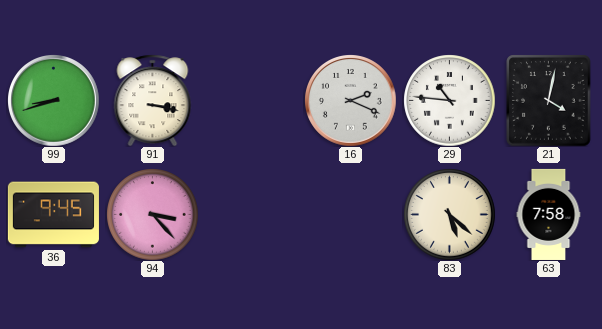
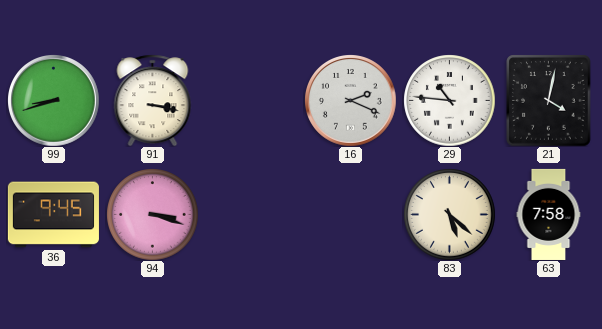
94: 3:23 -> 3:18
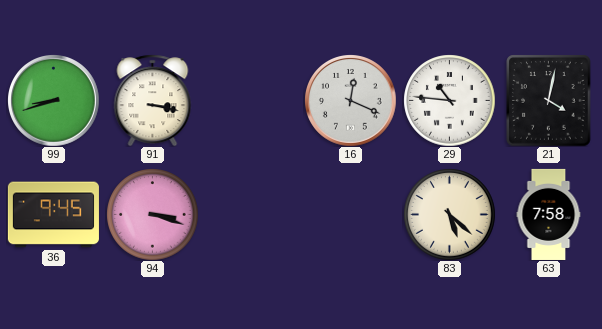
16: 2:19 -> 12:19
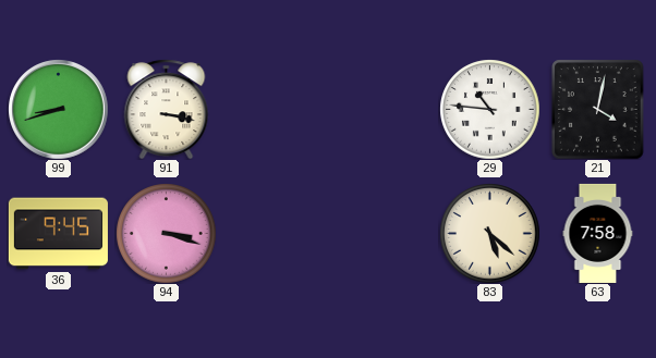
16: 12:19 -> none
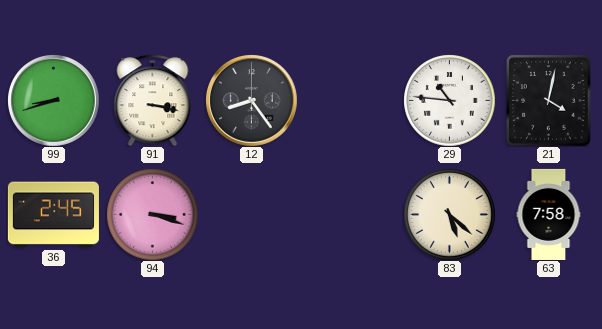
12: none -> 8:24
36: 9:45 -> 2:45
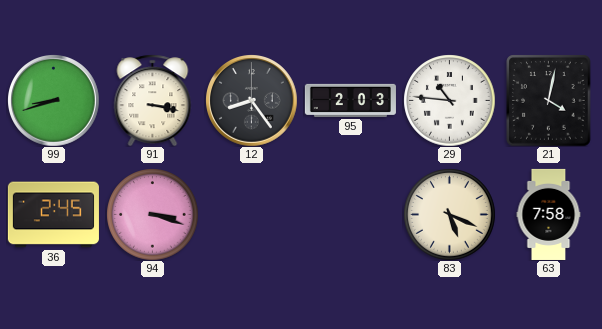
95: none -> 2:03
83: 5:22 -> 5:19
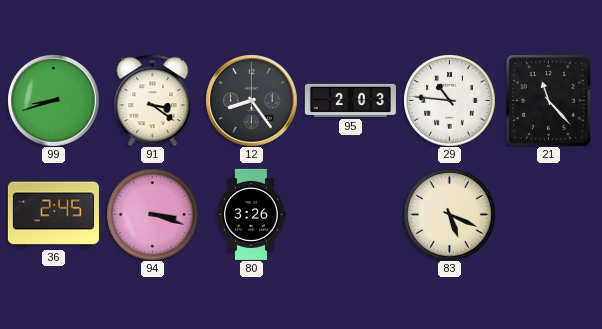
91: 3:17 -> 3:21
21: 4:02 -> 11:23
80: none -> 3:26
63: 7:58 -> none
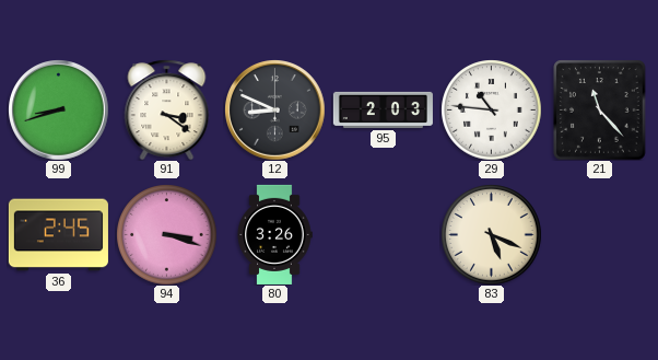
12: 8:24 -> 8:49
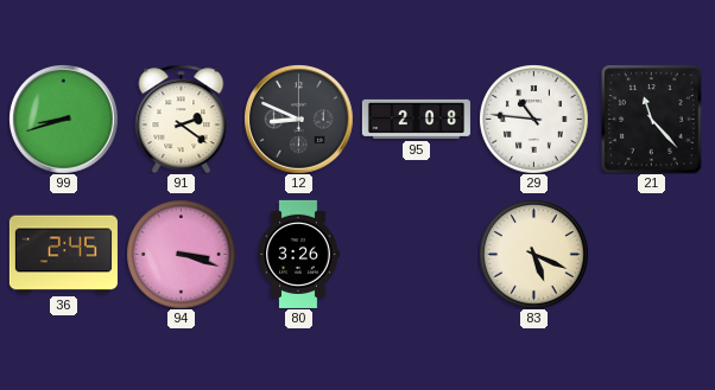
91: 3:21 -> 2:21
95: 2:03 -> 2:08
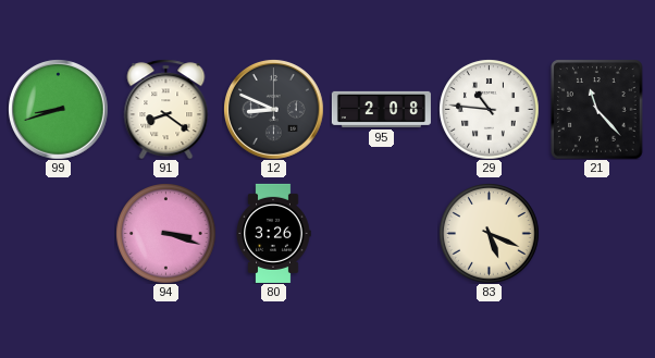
91: 2:21 -> 8:21
36: 2:45 -> none
